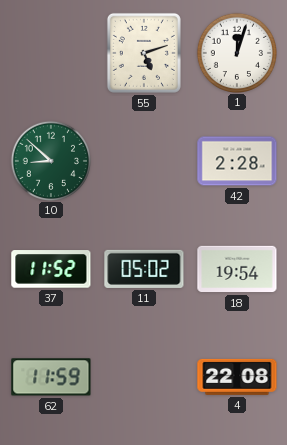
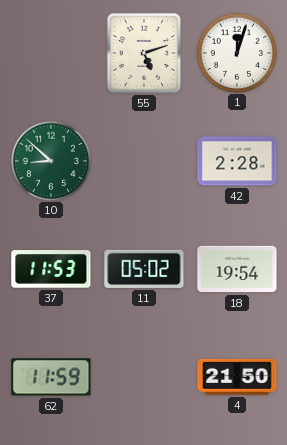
37: 11:52 -> 11:53
4: 22:08 -> 21:50
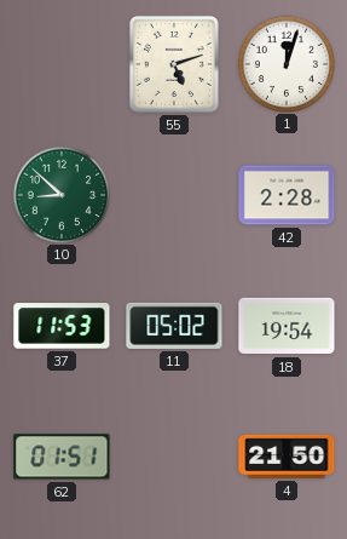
62: 11:59 -> 01:51
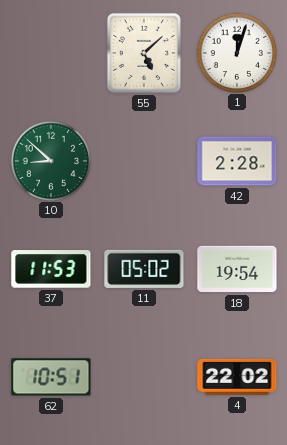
55: 5:12 -> 5:08
62: 01:51 -> 10:51
4: 21:50 -> 22:02
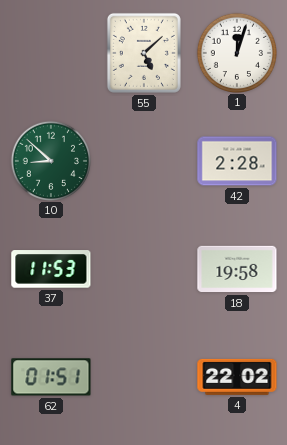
11: 05:02 -> none
18: 19:54 -> 19:58
62: 10:51 -> 01:51
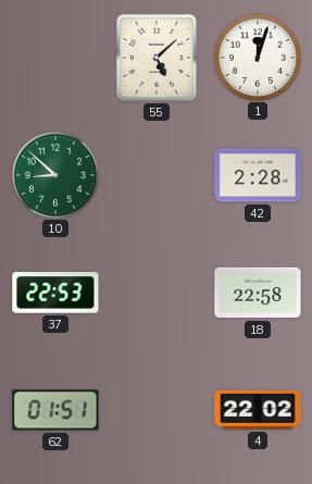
37: 11:53 -> 22:53
18: 19:58 -> 22:58
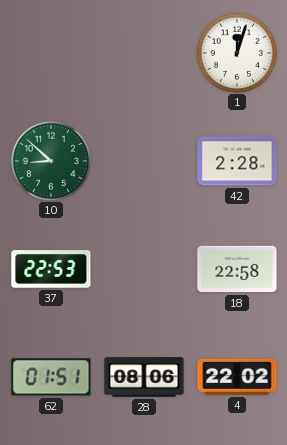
55: 5:08 -> none
28: none -> 08:06
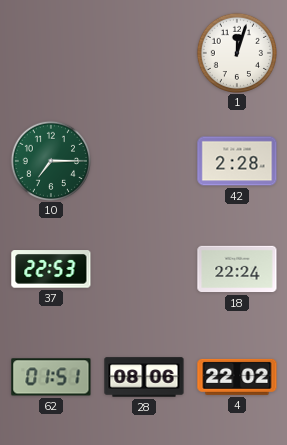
10: 8:52 -> 7:15
18: 22:58 -> 22:24
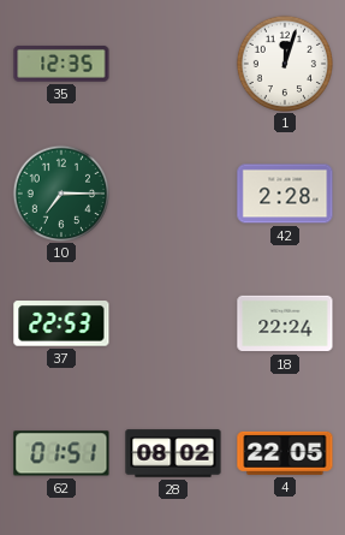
35: none -> 12:35
28: 08:06 -> 08:02
4: 22:02 -> 22:05
